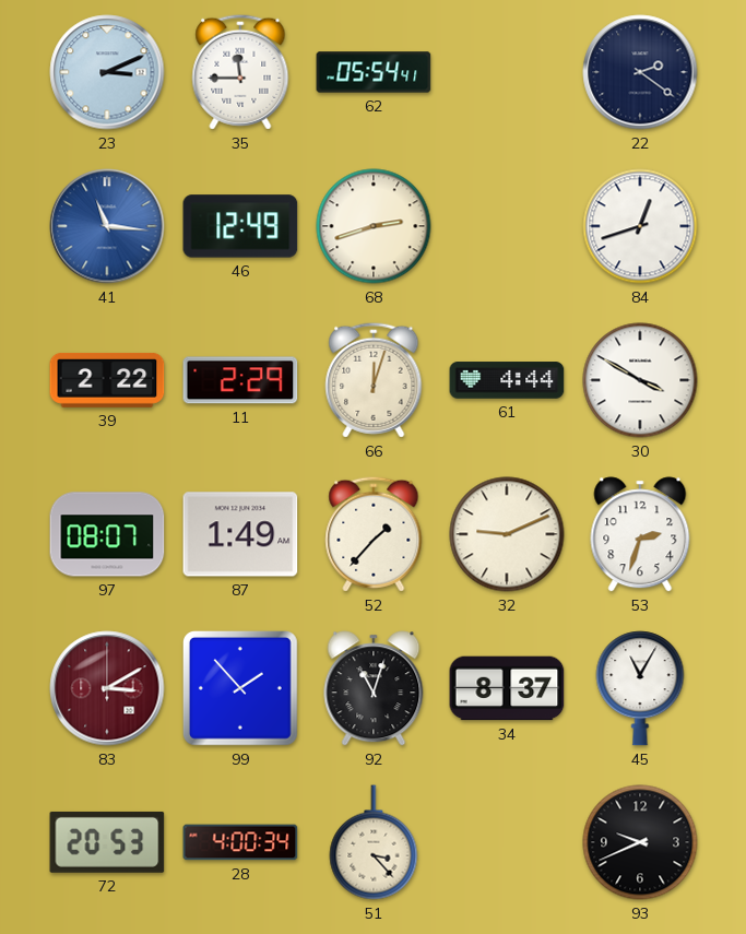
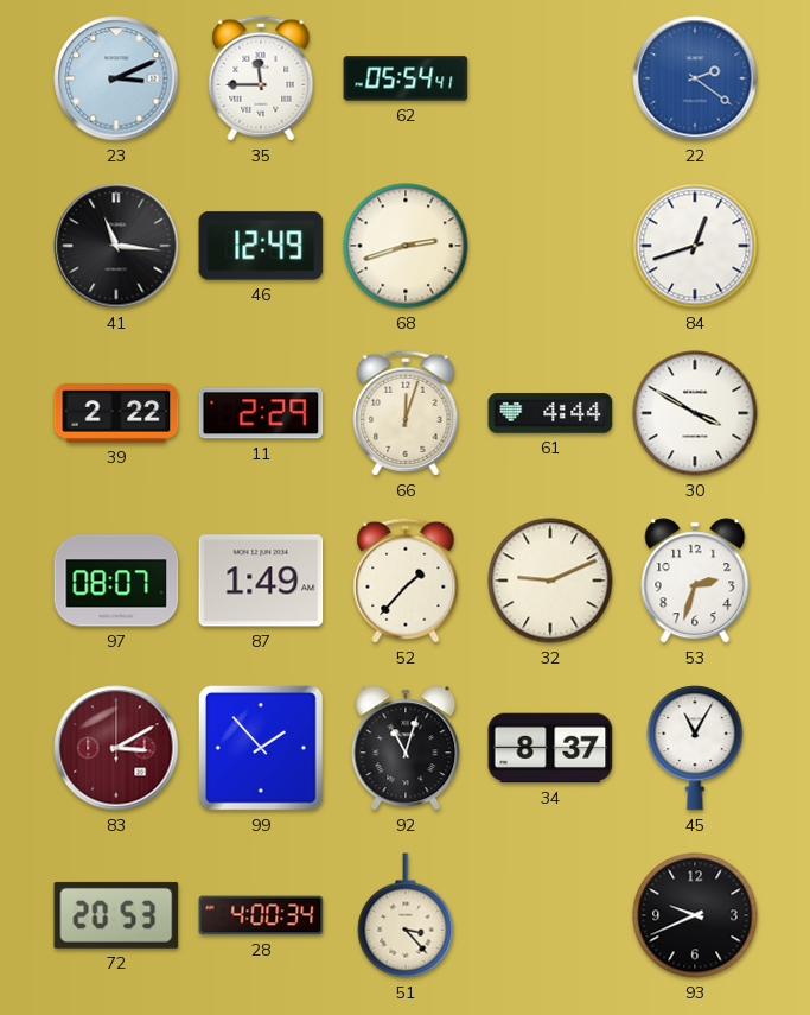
22 dial: navy -> blue
41 dial: blue -> black
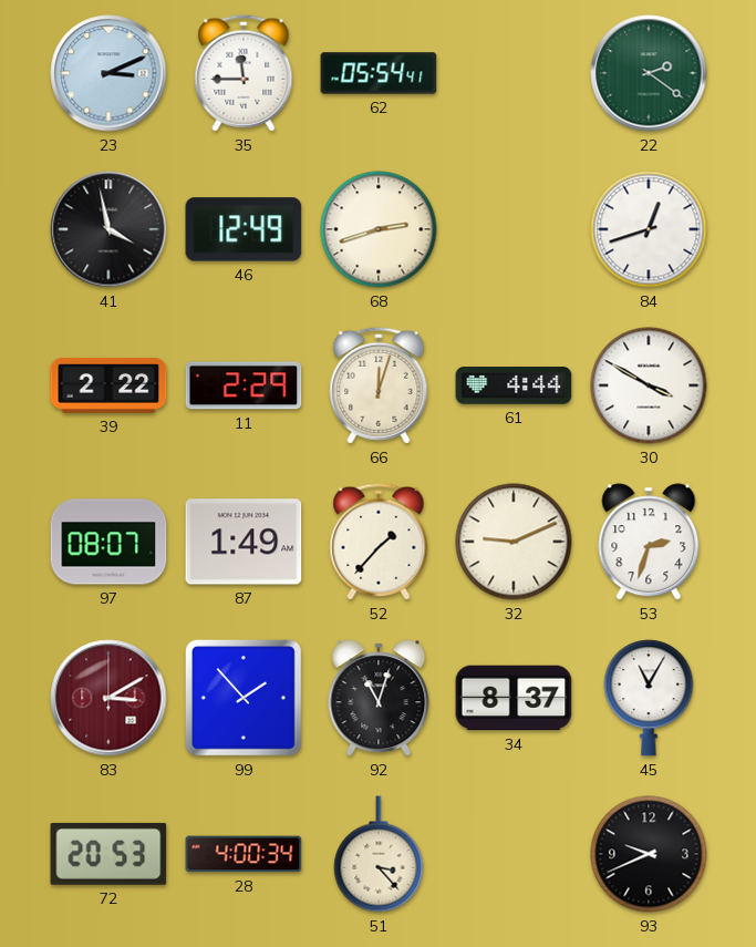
22 dial: blue -> green
41: 11:16 -> 3:58
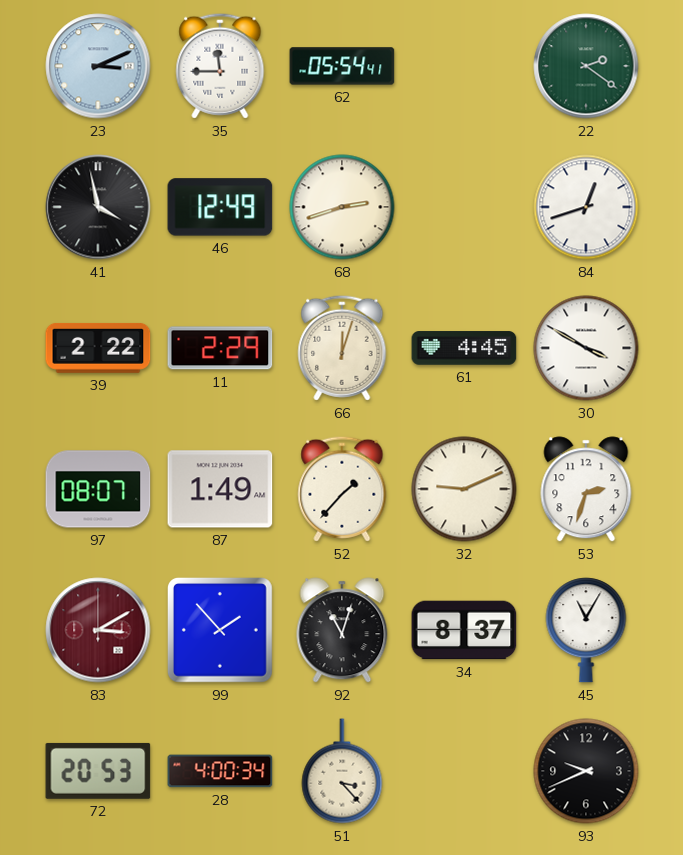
61: 4:44 -> 4:45
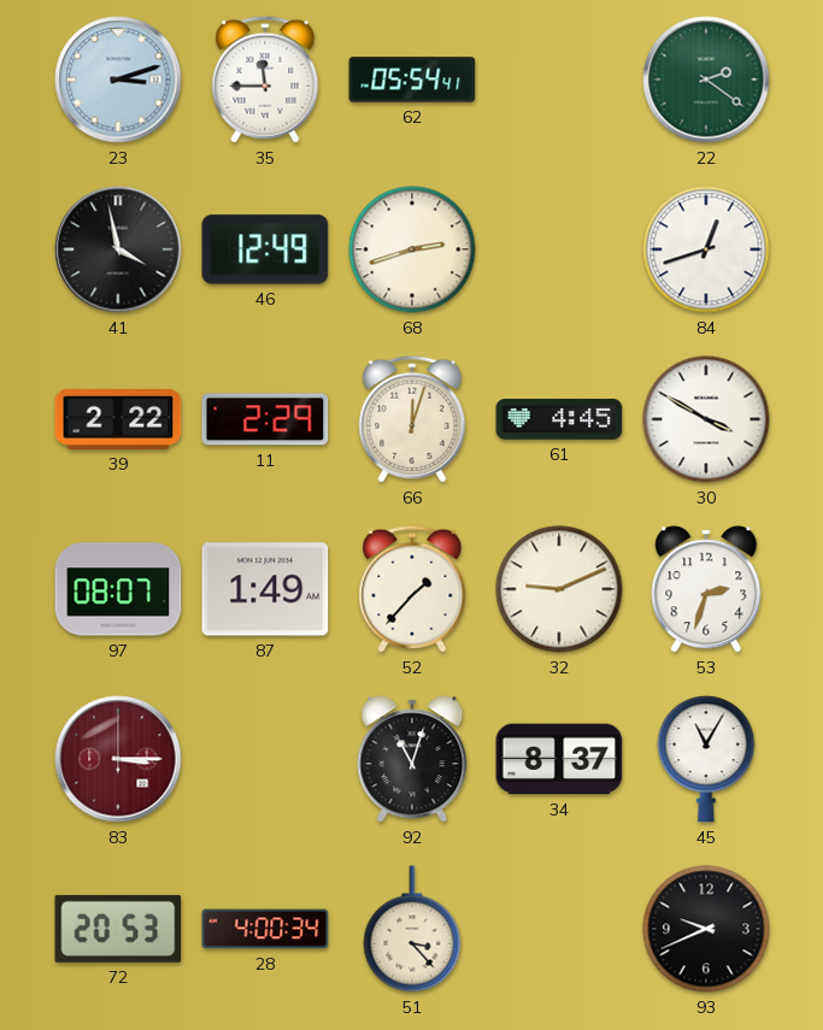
23: 3:11 -> 3:12
83: 3:10 -> 3:15
99: 1:53 -> none
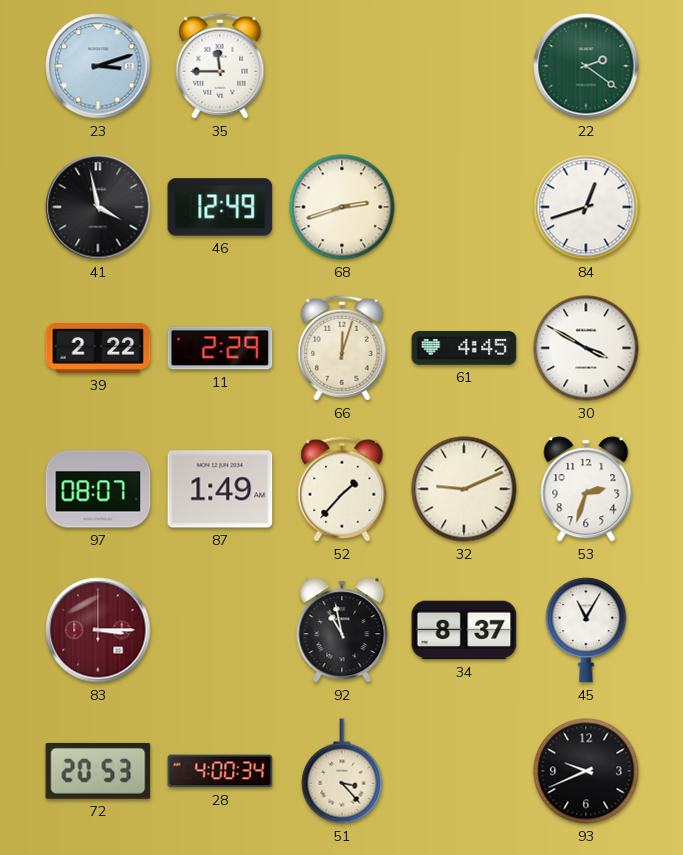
62: 05:54 -> none
92: 11:03 -> 10:58
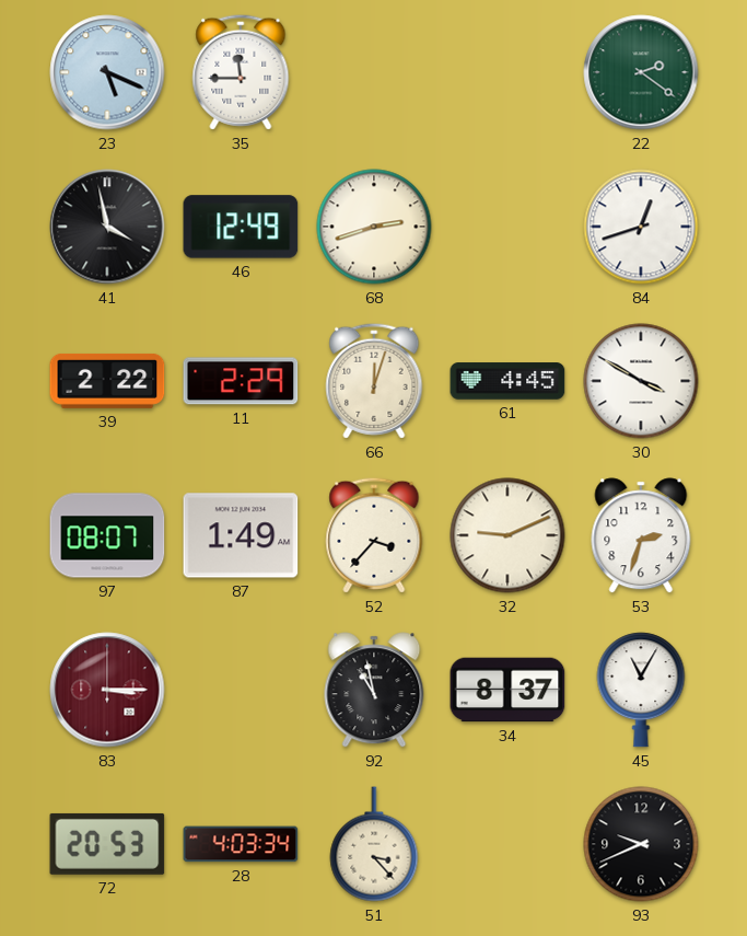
23: 3:12 -> 5:19
52: 1:37 -> 3:37
28: 4:00 -> 4:03
